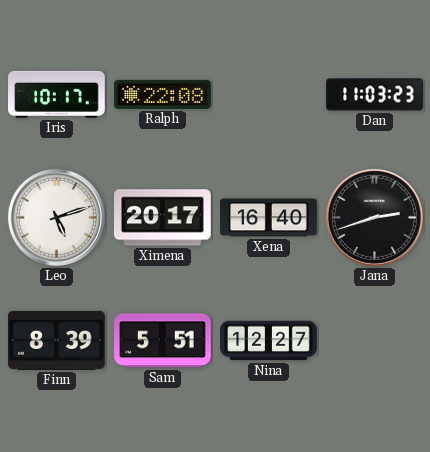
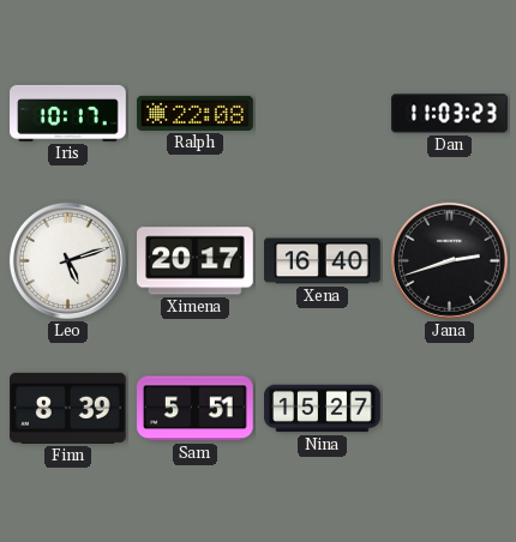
Nina: 12:27 -> 15:27
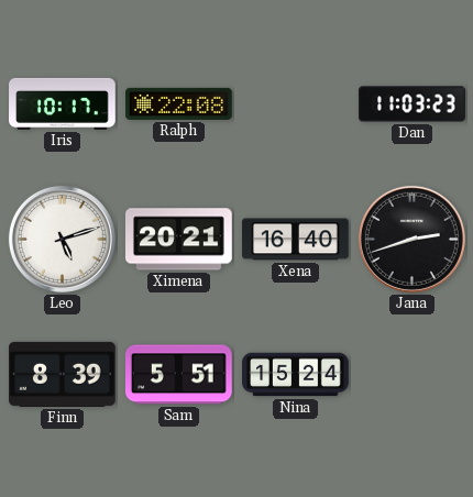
Ximena: 20:17 -> 20:21
Nina: 15:27 -> 15:24
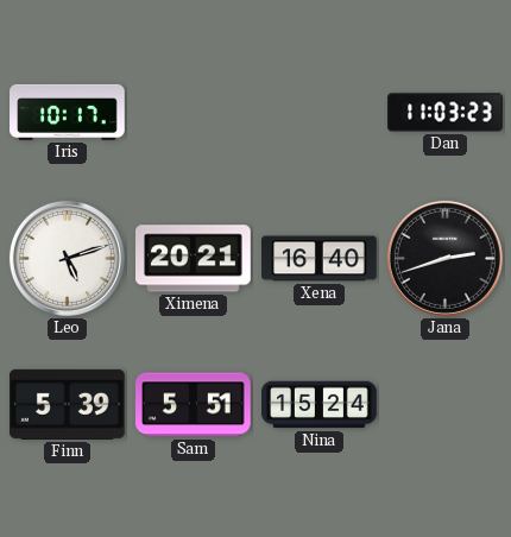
Ralph: 22:08 -> none
Finn: 8:39 -> 5:39
